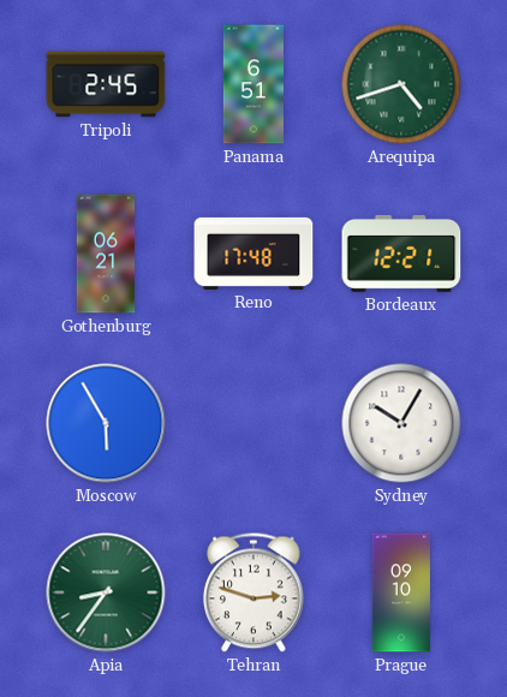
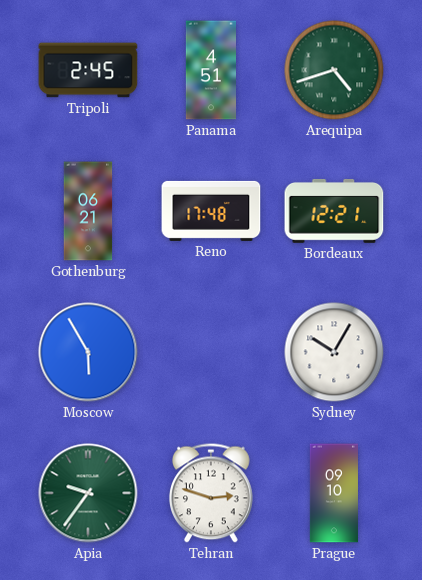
Panama: 6:51 -> 4:51
Apia: 8:36 -> 9:36
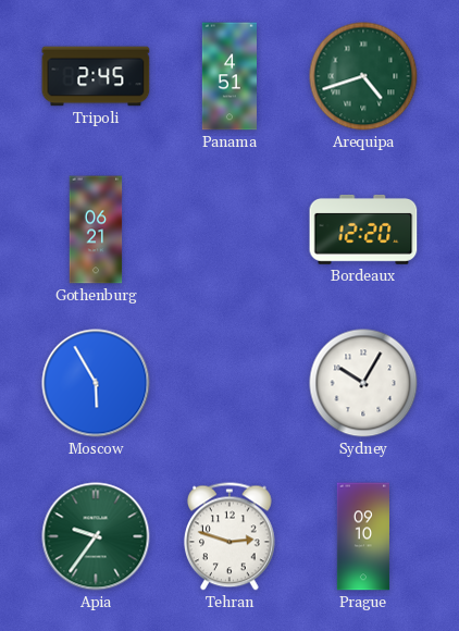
Reno: 17:48 -> none
Bordeaux: 12:21 -> 12:20
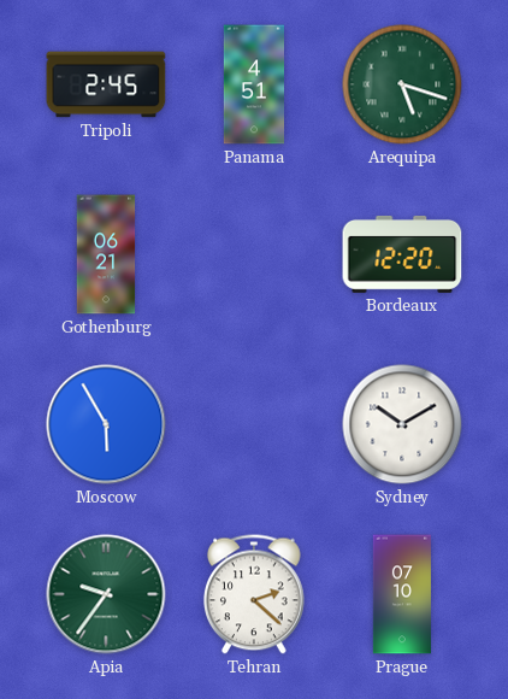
Arequipa: 4:42 -> 5:18
Sydney: 10:05 -> 10:10
Tehran: 2:48 -> 2:22
Prague: 09:10 -> 07:10
